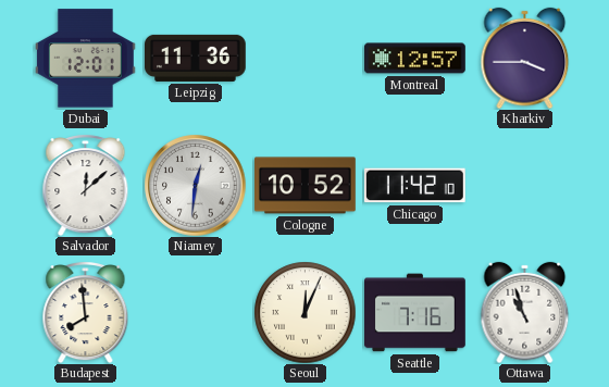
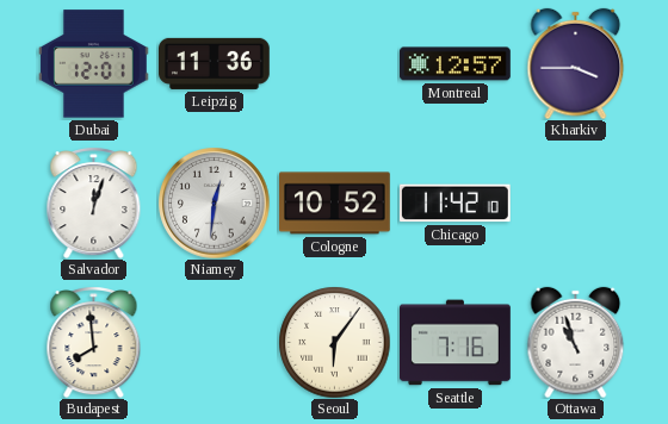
Salvador: 12:08 -> 12:03
Seoul: 12:04 -> 6:06
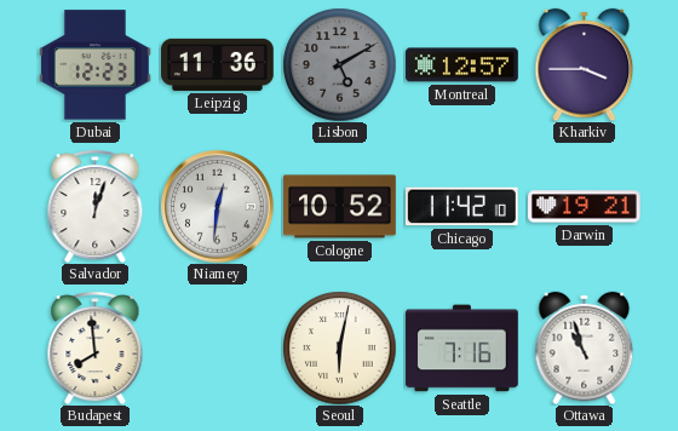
Dubai: 12:01 -> 12:23
Lisbon: none -> 5:10
Darwin: none -> 19:21
Seoul: 6:06 -> 6:02
